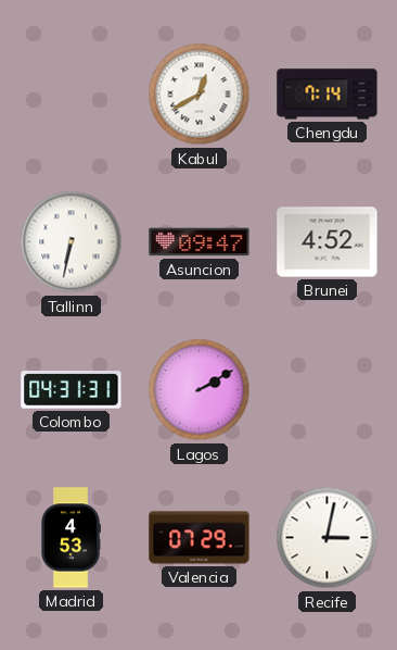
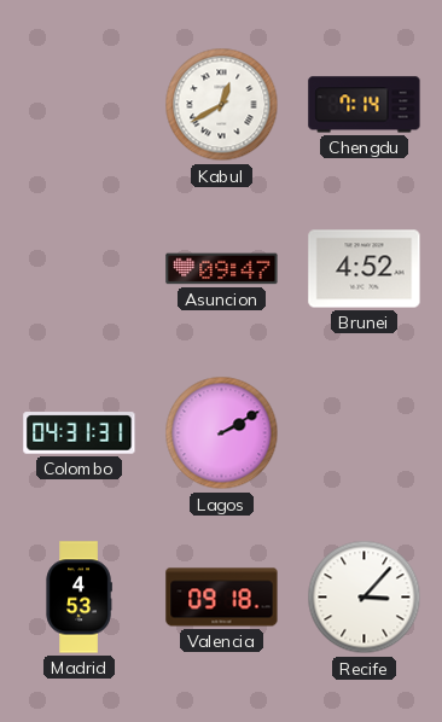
Tallinn: 6:32 -> none
Valencia: 07:29 -> 09:18
Recife: 3:02 -> 3:07
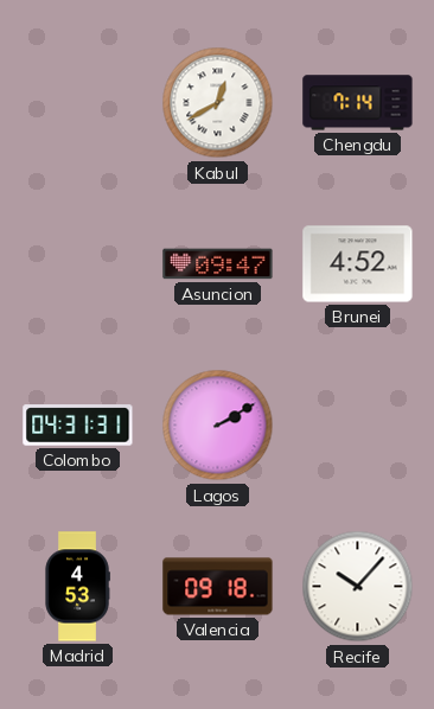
Recife: 3:07 -> 10:07
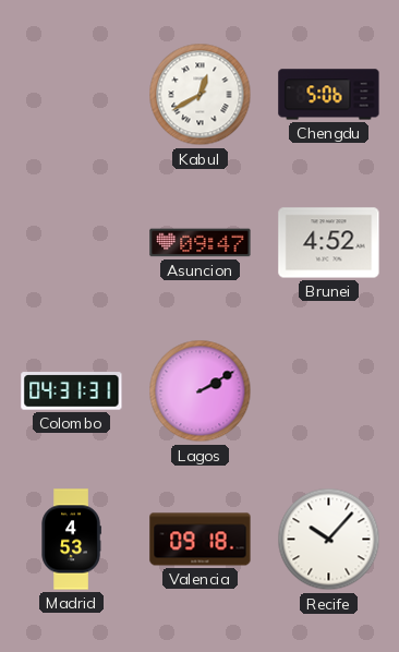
Chengdu: 7:14 -> 5:06
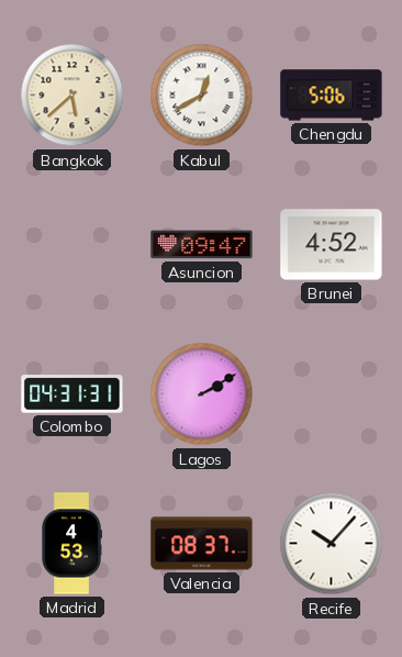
Bangkok: none -> 5:38
Valencia: 09:18 -> 08:37
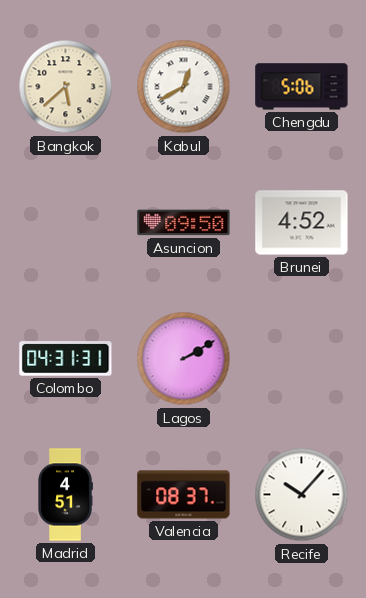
Asuncion: 09:47 -> 09:50
Madrid: 4:53 -> 4:51
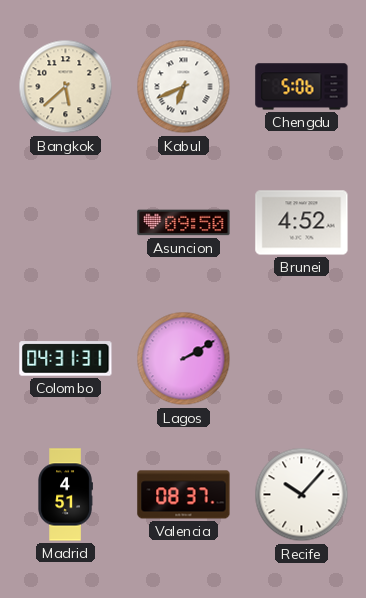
Kabul: 12:40 -> 6:41
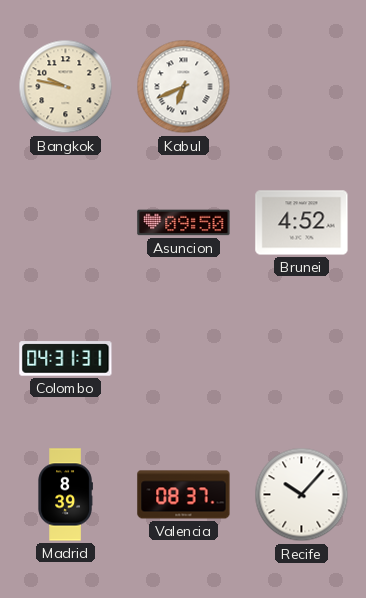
Bangkok: 5:38 -> 9:47
Chengdu: 5:06 -> none
Lagos: 2:10 -> none
Madrid: 4:51 -> 8:39
